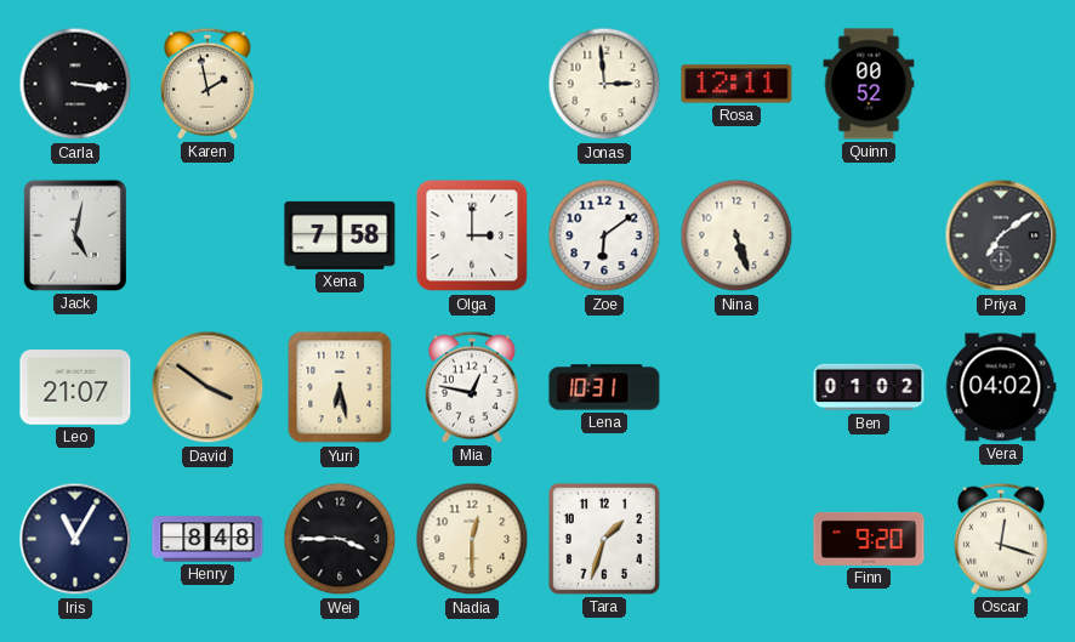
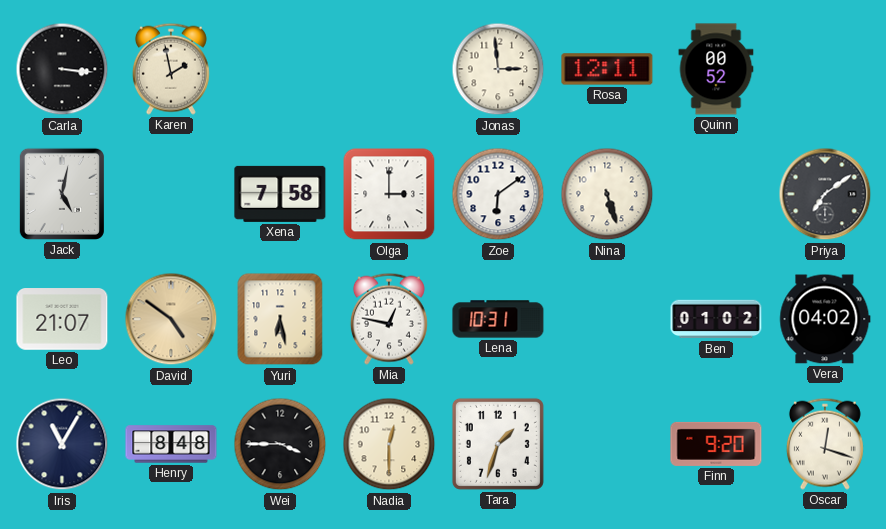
David: 3:51 -> 4:51
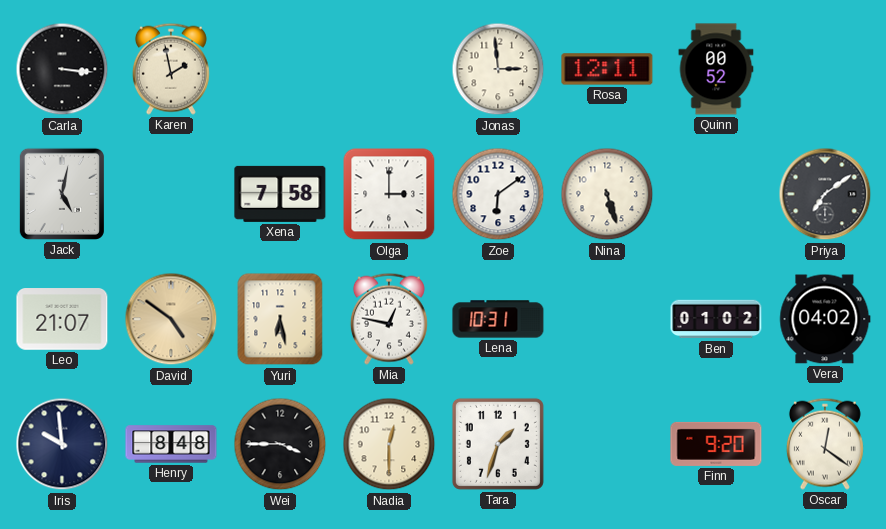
Iris: 11:05 -> 9:59
Oscar: 12:18 -> 12:21
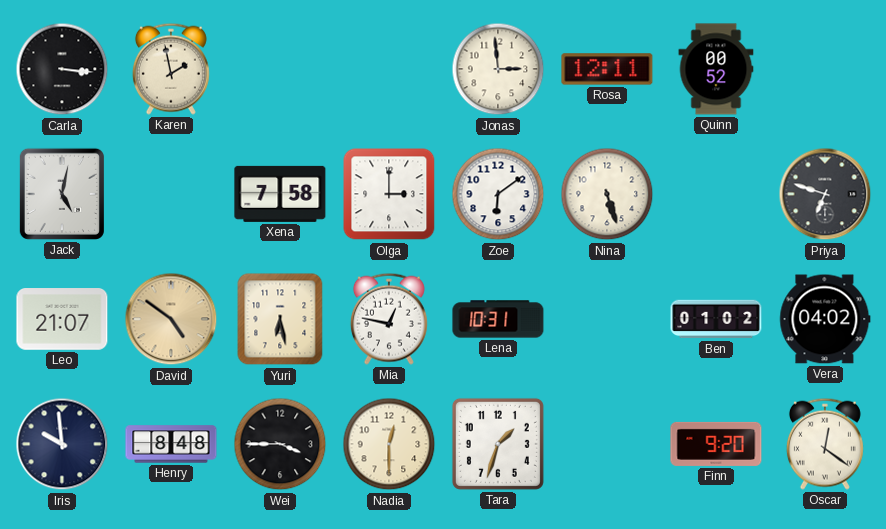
Priya: 7:09 -> 6:48
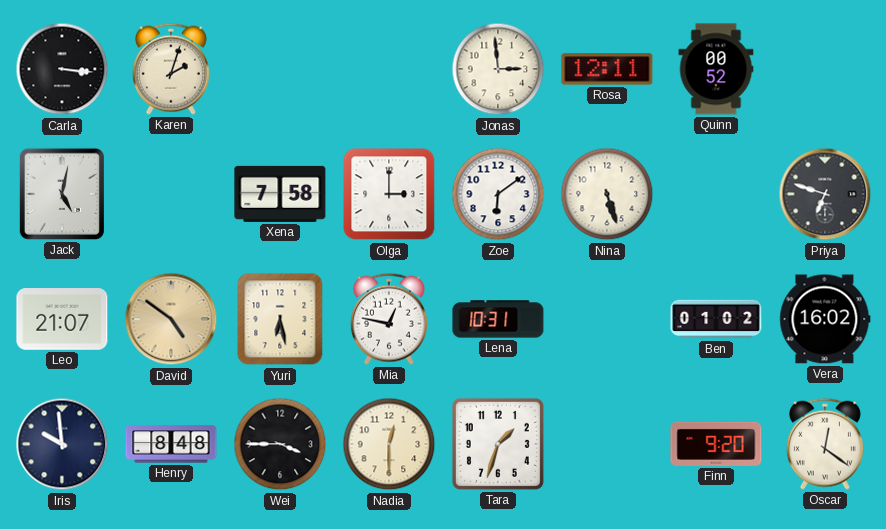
Karen: 1:58 -> 2:03
Vera: 04:02 -> 16:02
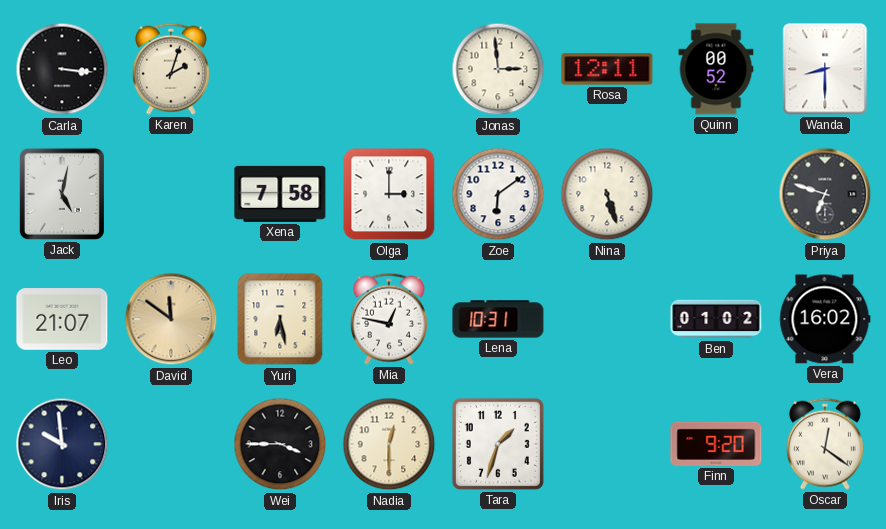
Wanda: none -> 8:30
David: 4:51 -> 11:51
Henry: 8:48 -> none
